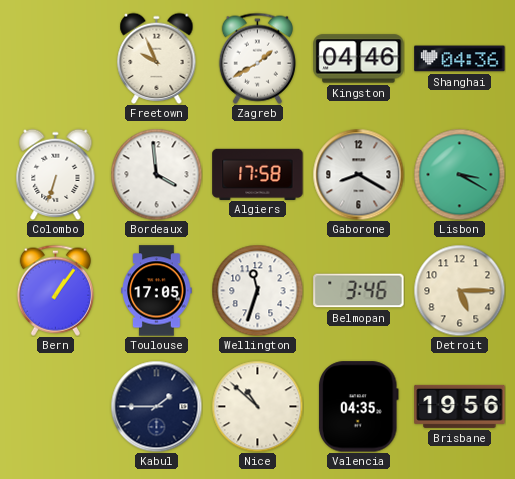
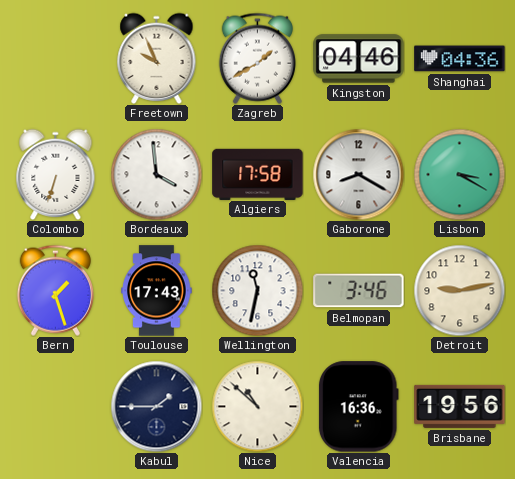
Bern: 1:06 -> 1:27
Toulouse: 17:05 -> 17:43
Wellington: 11:33 -> 11:32
Detroit: 5:15 -> 9:13
Valencia: 04:35 -> 16:36
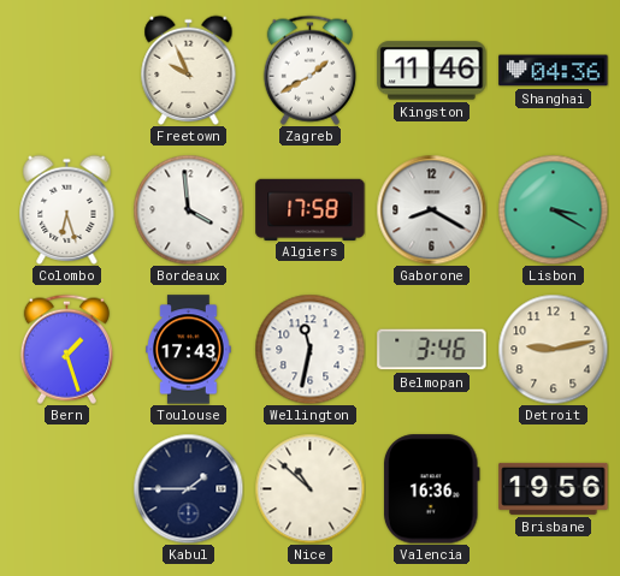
Kingston: 04:46 -> 11:46
Colombo: 6:33 -> 6:27
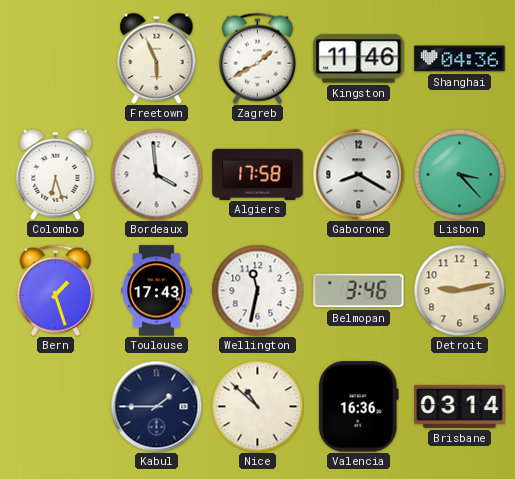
Freetown: 9:56 -> 5:56
Lisbon: 3:20 -> 3:23
Brisbane: 19:56 -> 03:14
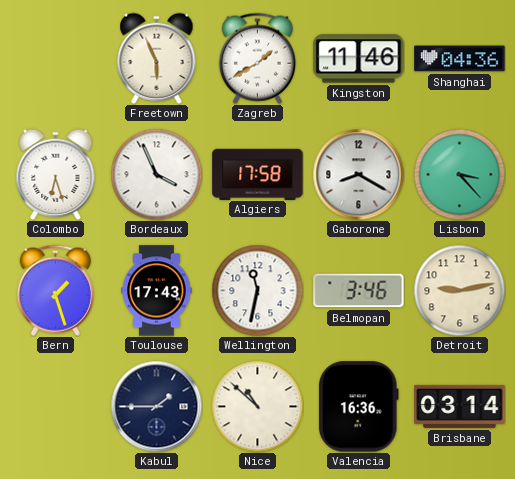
Bordeaux: 3:59 -> 3:56
